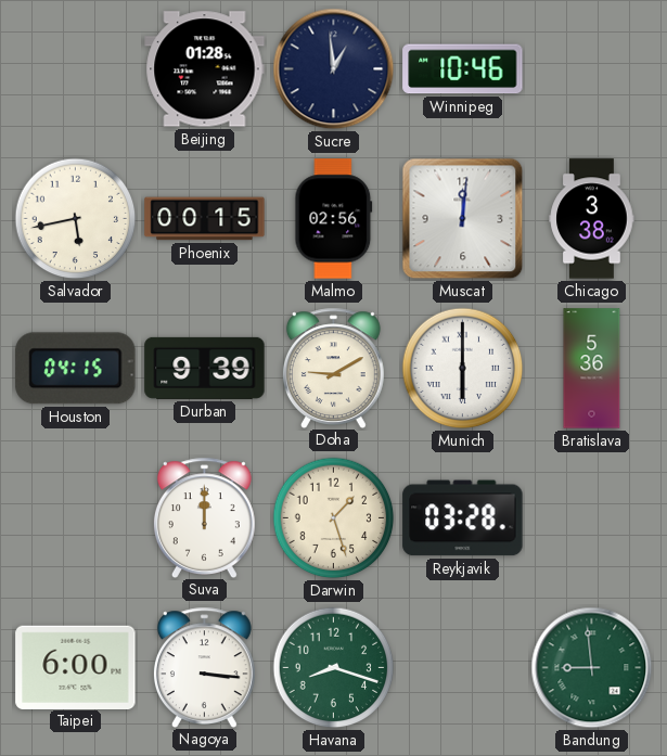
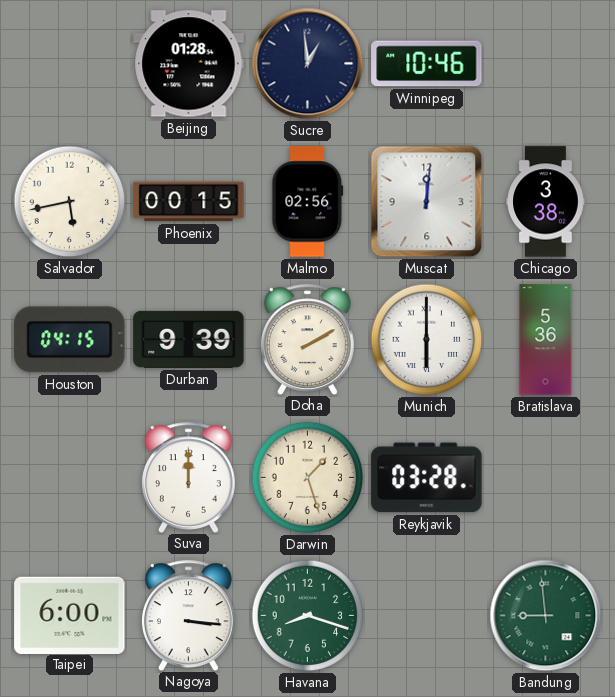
Doha: 9:10 -> 2:10
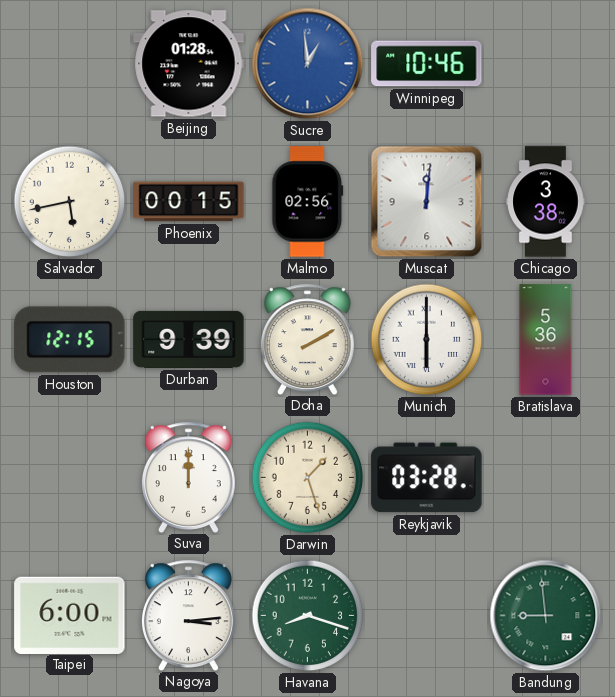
Sucre dial: navy -> blue
Houston: 04:15 -> 12:15
Nagoya: 3:16 -> 3:14
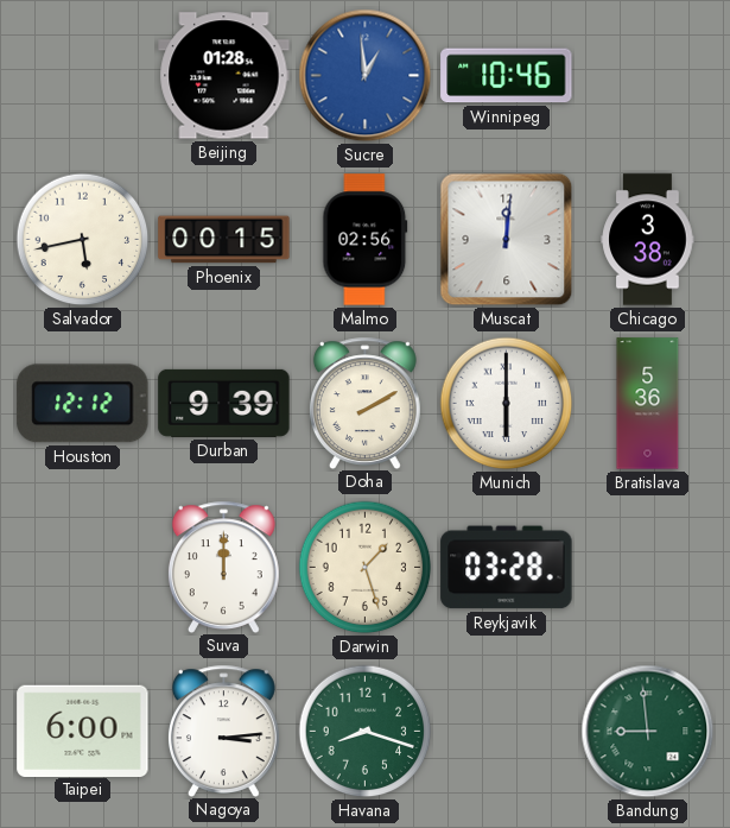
Houston: 12:15 -> 12:12
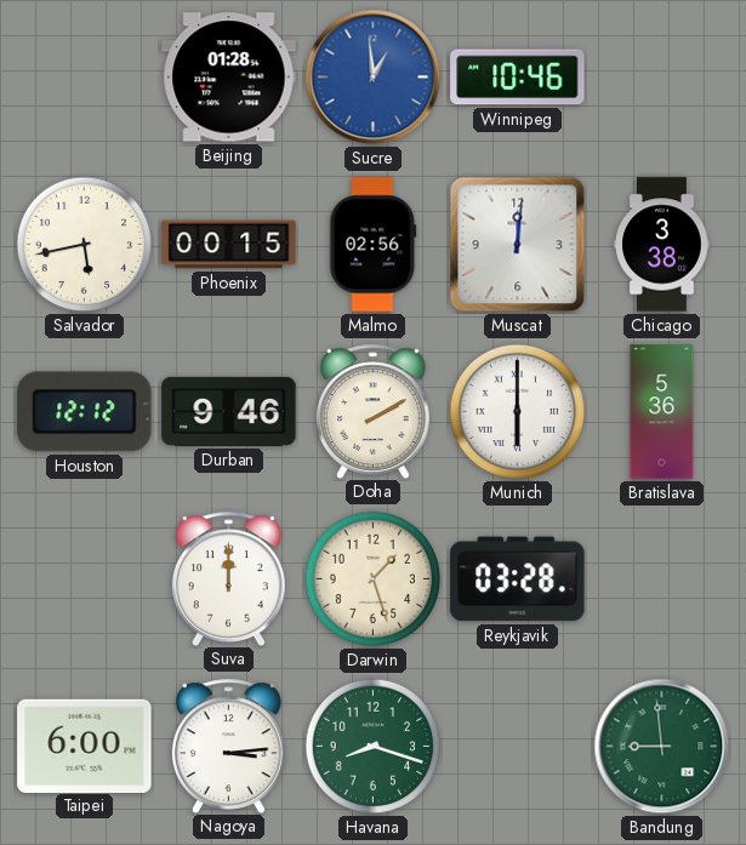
Durban: 9:39 -> 9:46
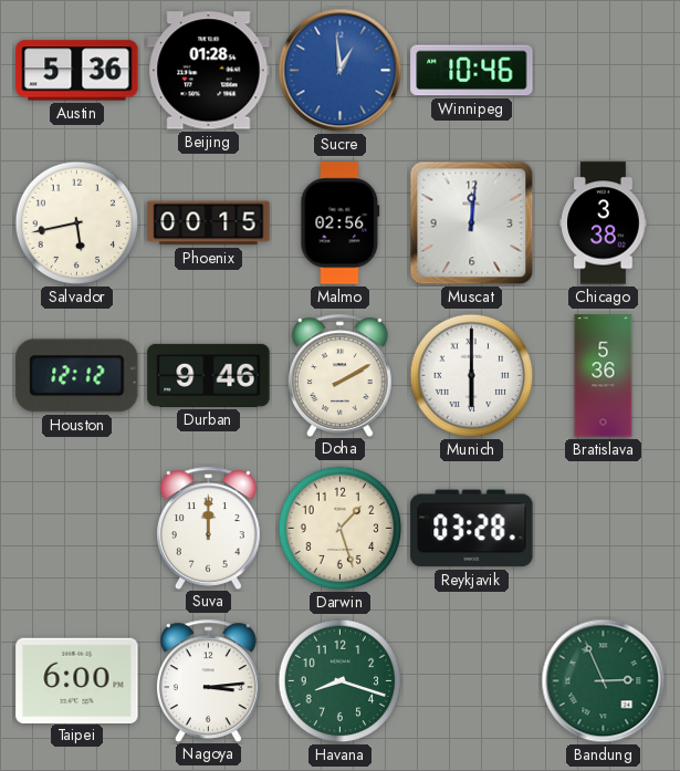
Austin: none -> 5:36
Bandung: 8:59 -> 2:56
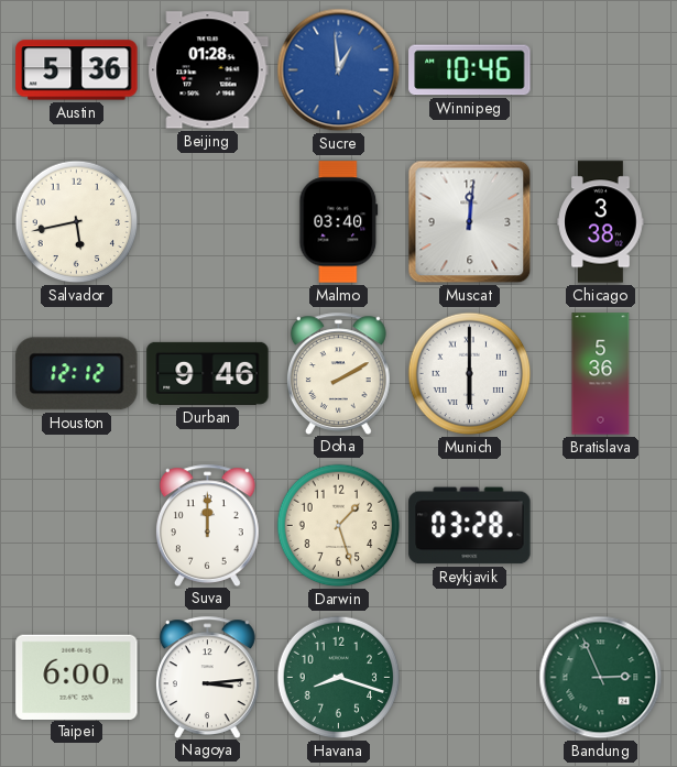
Phoenix: 00:15 -> none
Malmo: 02:56 -> 03:40
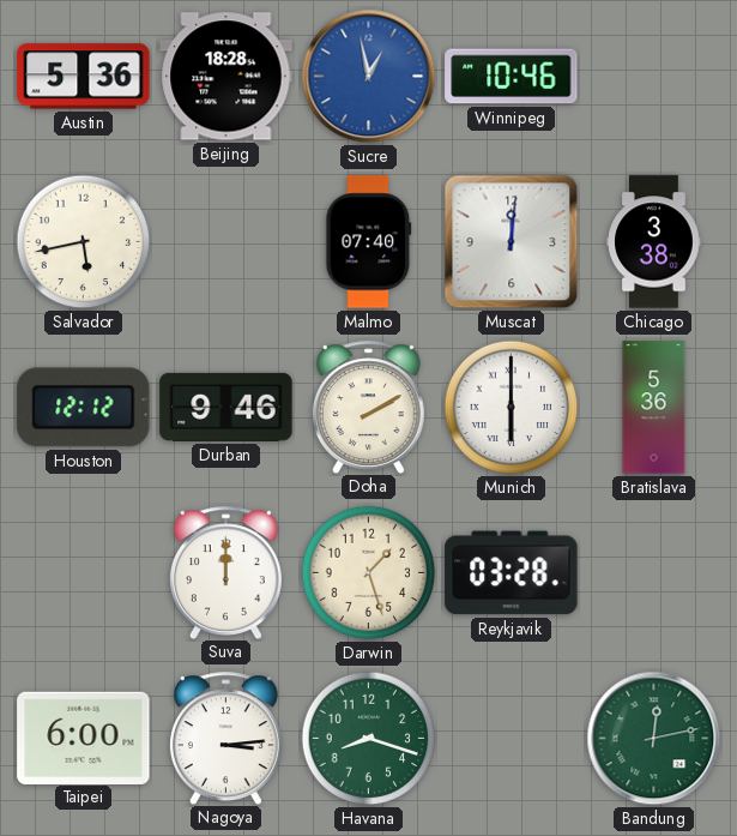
Beijing: 01:28 -> 18:28
Sucre: 12:59 -> 12:58
Malmo: 03:40 -> 07:40
Bandung: 2:56 -> 12:13
